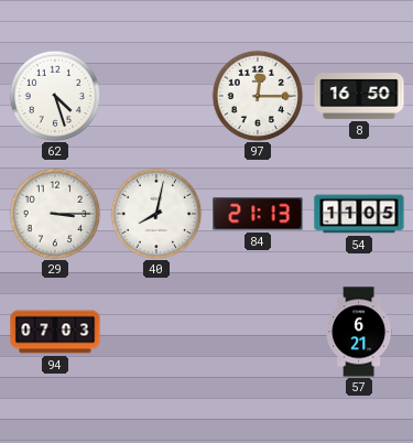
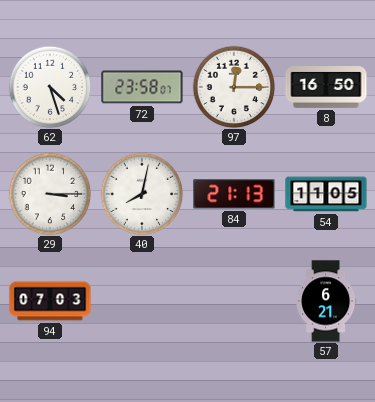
72: none -> 23:58
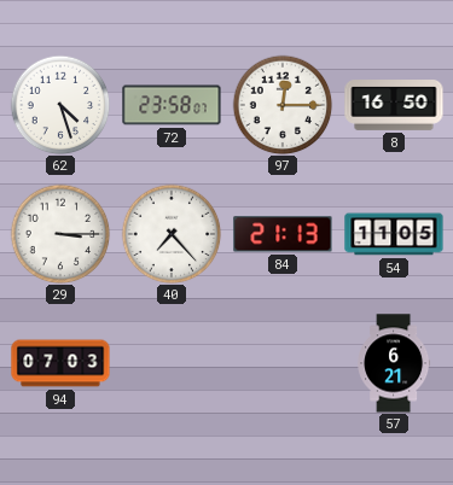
40: 8:02 -> 7:23
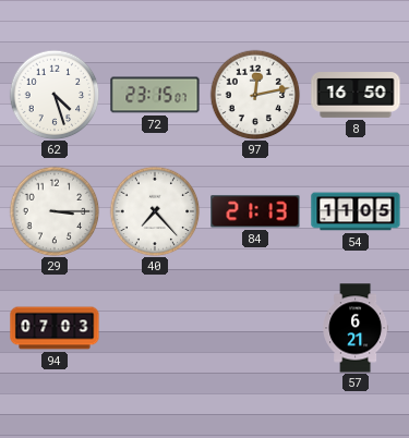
72: 23:58 -> 23:15
97: 12:15 -> 12:13
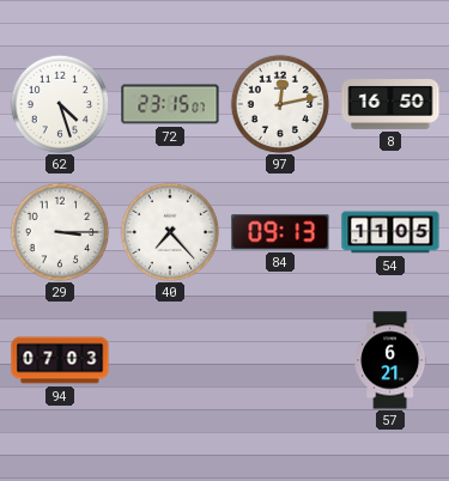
84: 21:13 -> 09:13
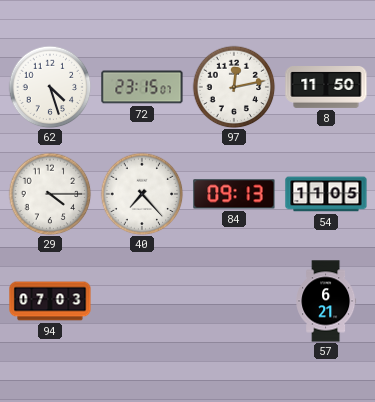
8: 16:50 -> 11:50
29: 3:15 -> 4:15
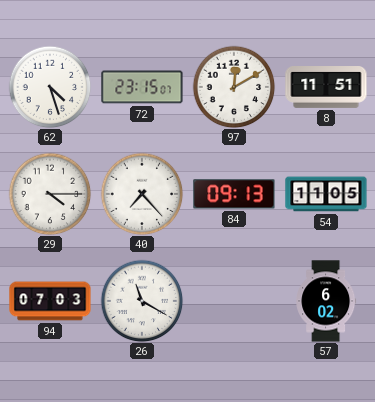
97: 12:13 -> 12:10
8: 11:50 -> 11:51
26: none -> 11:20
57: 6:21 -> 6:02
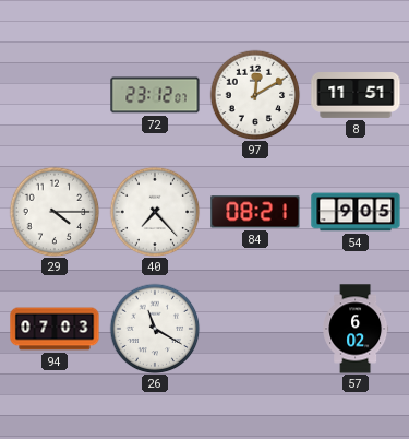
62: 4:27 -> none
72: 23:15 -> 23:12
84: 09:13 -> 08:21
54: 11:05 -> 9:05
